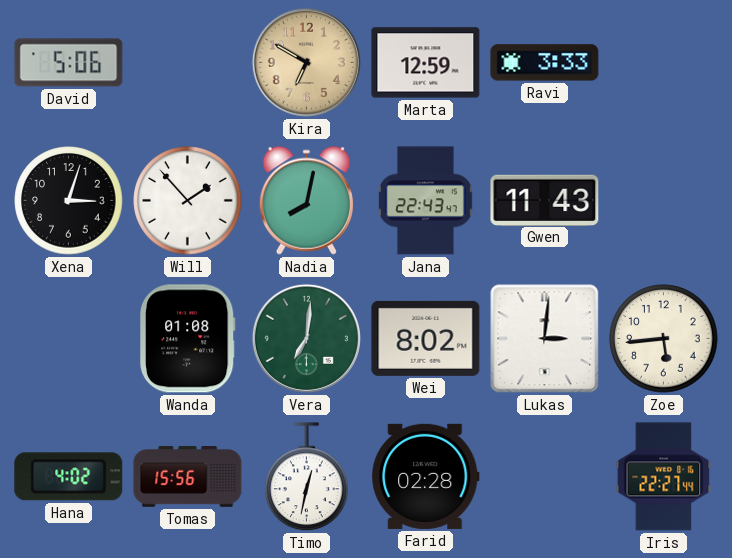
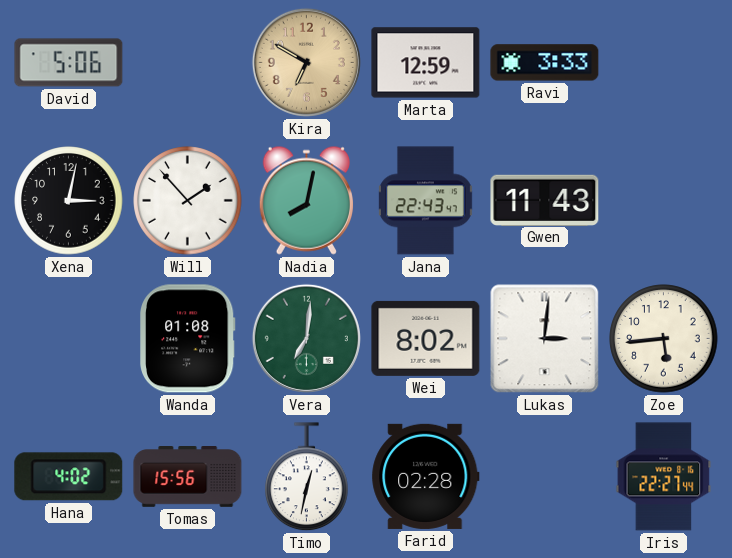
Xena: 3:03 -> 3:02
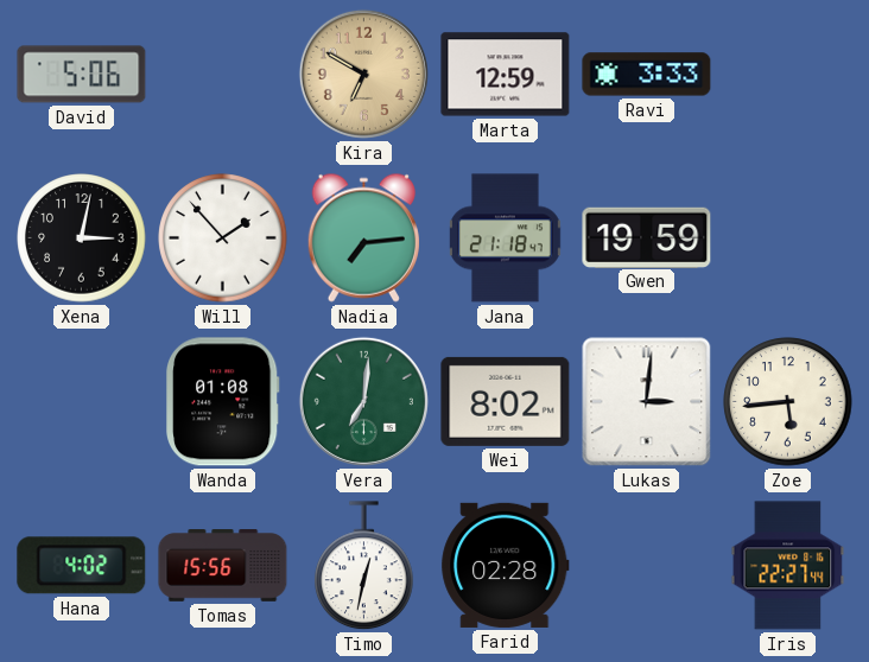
Nadia: 8:02 -> 7:14
Jana: 22:43 -> 21:18
Gwen: 11:43 -> 19:59
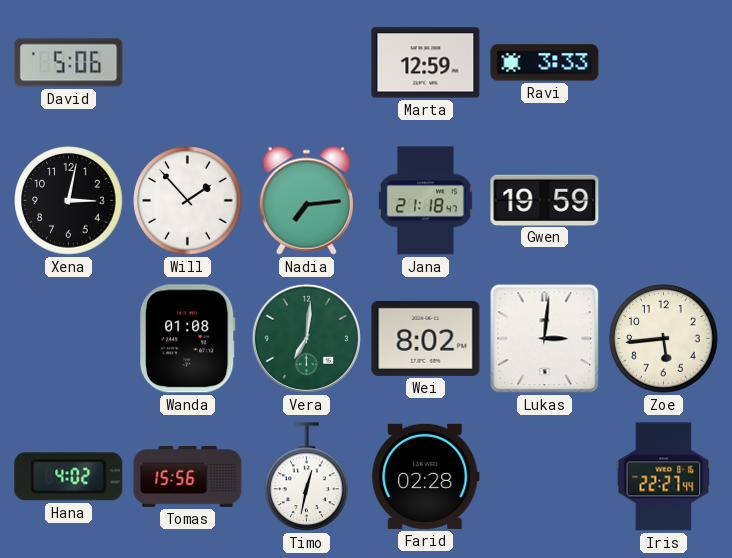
Kira: 6:50 -> none
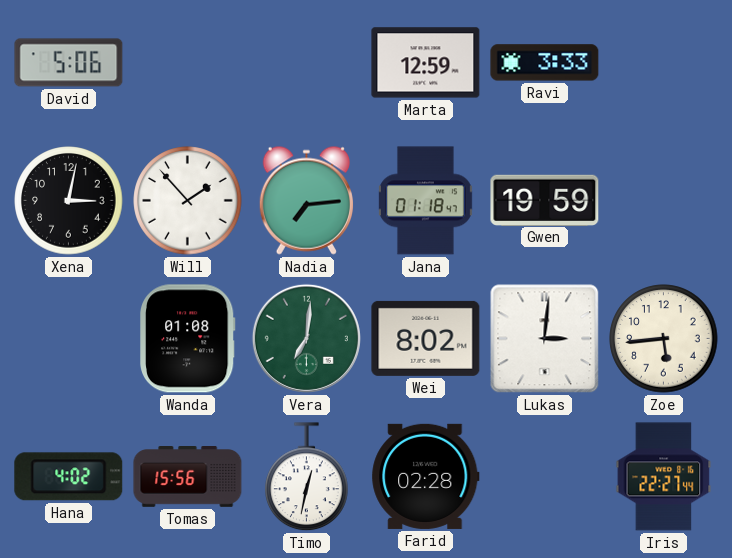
Jana: 21:18 -> 01:18
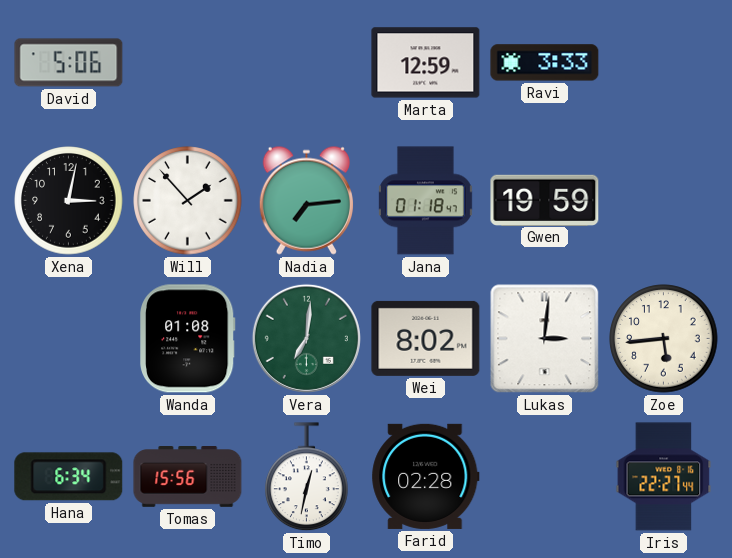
Hana: 4:02 -> 6:34
